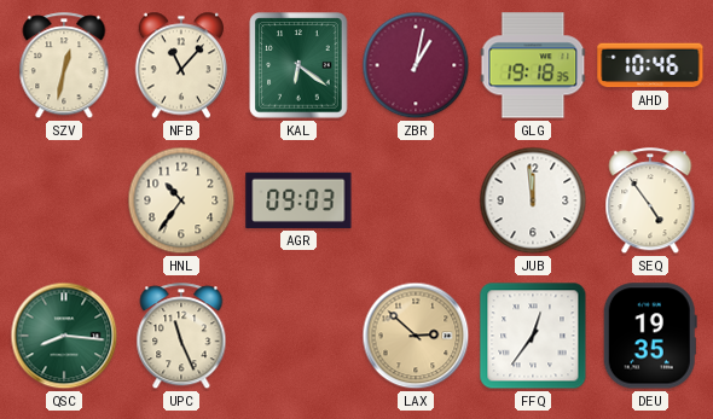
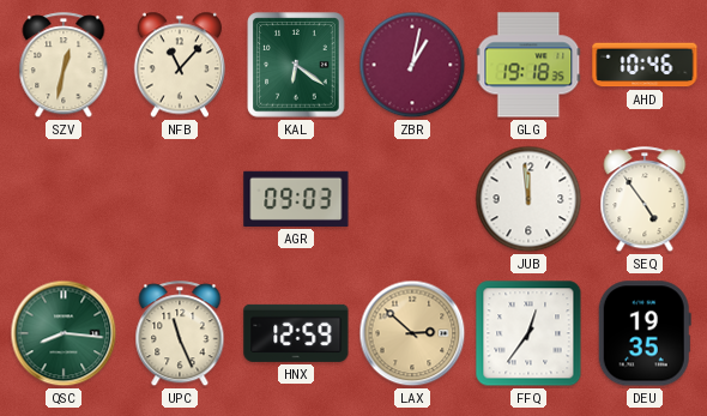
HNL: 10:36 -> none
HNX: none -> 12:59
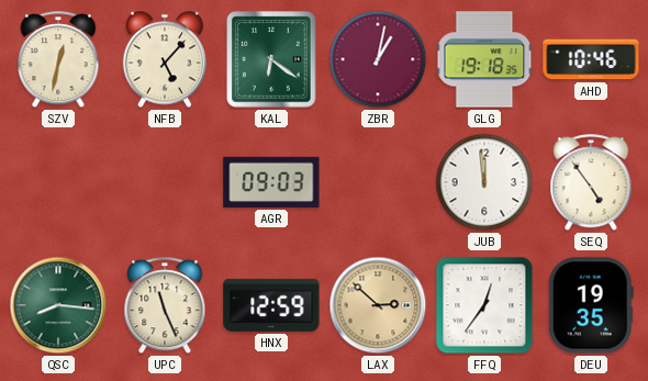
NFB: 11:07 -> 5:07
